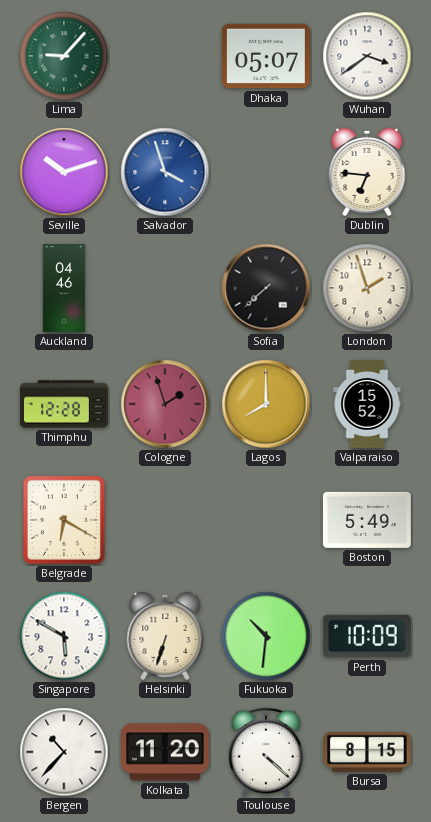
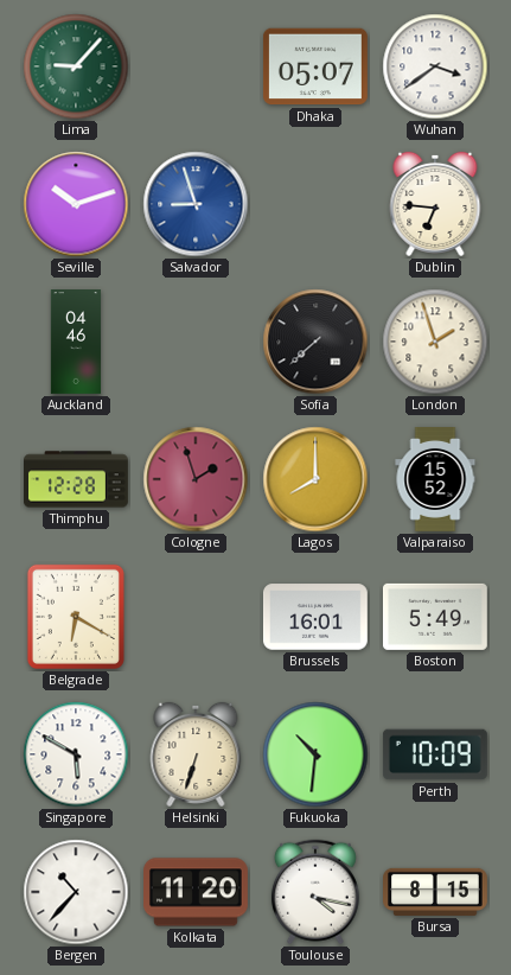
Salvador: 3:57 -> 8:57
Brussels: none -> 16:01
Toulouse: 4:22 -> 4:17
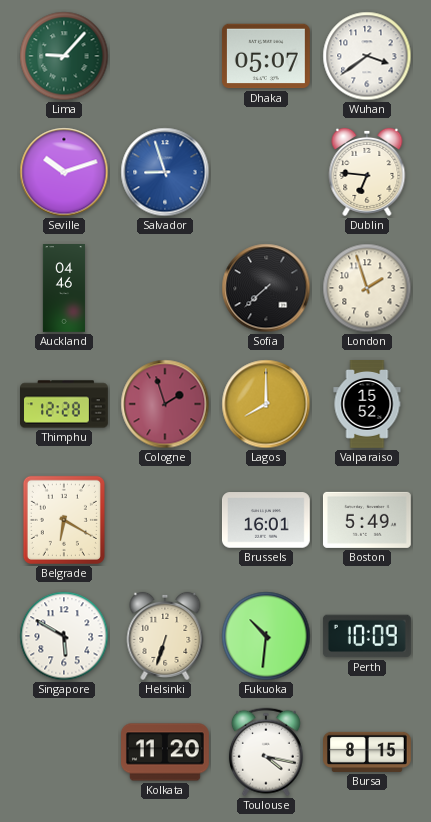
Bergen: 10:37 -> none
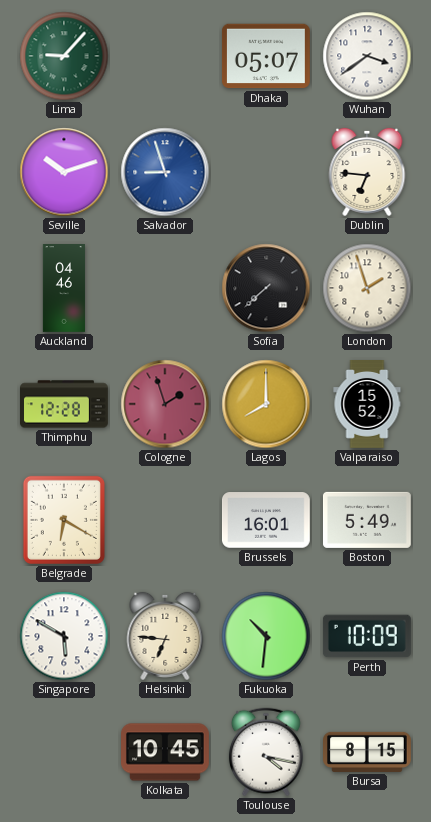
Helsinki: 6:33 -> 6:46
Kolkata: 11:20 -> 10:45
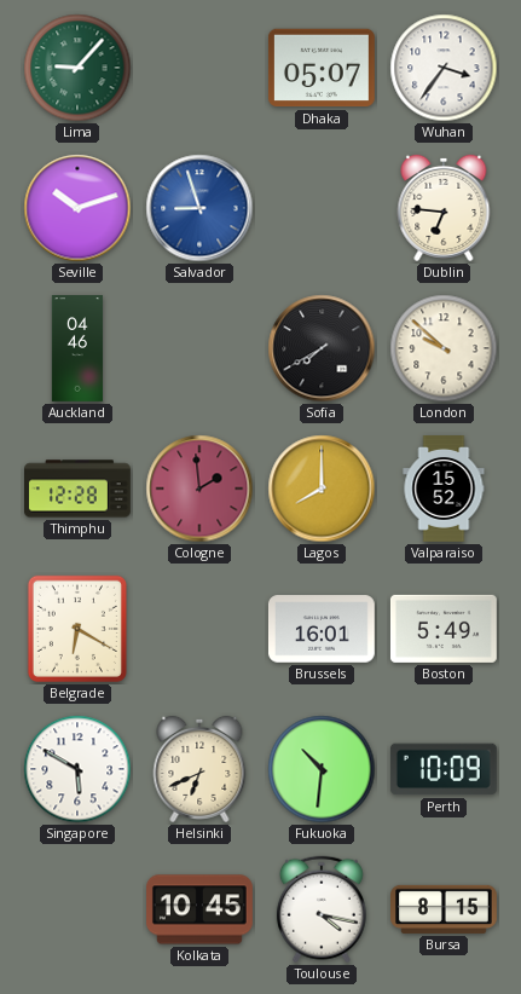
Wuhan: 3:39 -> 3:36
Sofia: 7:38 -> 7:40
London: 1:57 -> 9:52
Cologne: 1:57 -> 1:59
Helsinki: 6:46 -> 6:41
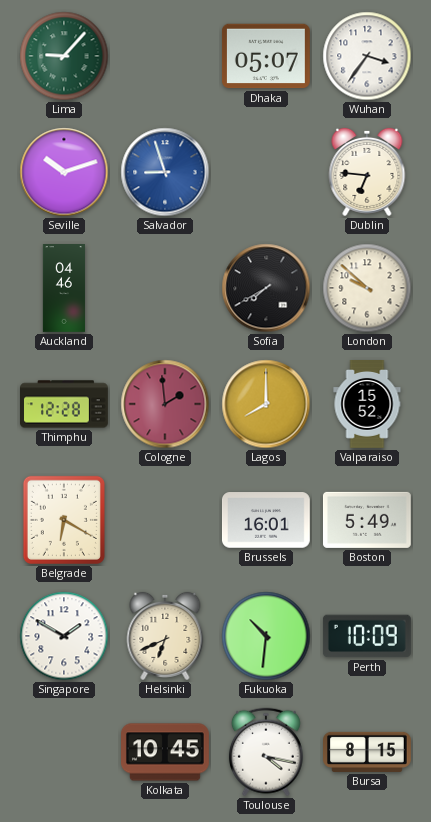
Singapore: 5:50 -> 1:50
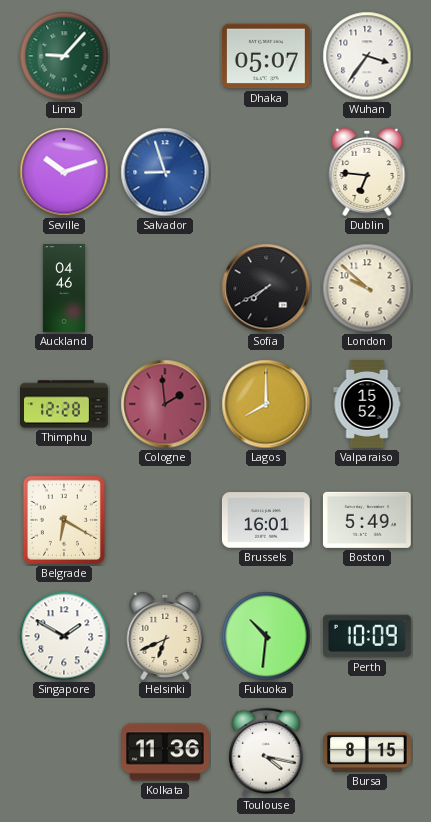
Kolkata: 10:45 -> 11:36
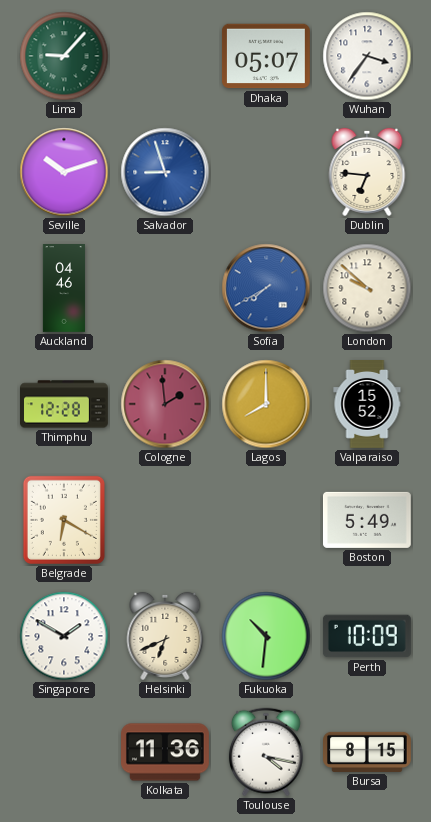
Sofia dial: black -> blue
Brussels: 16:01 -> none
